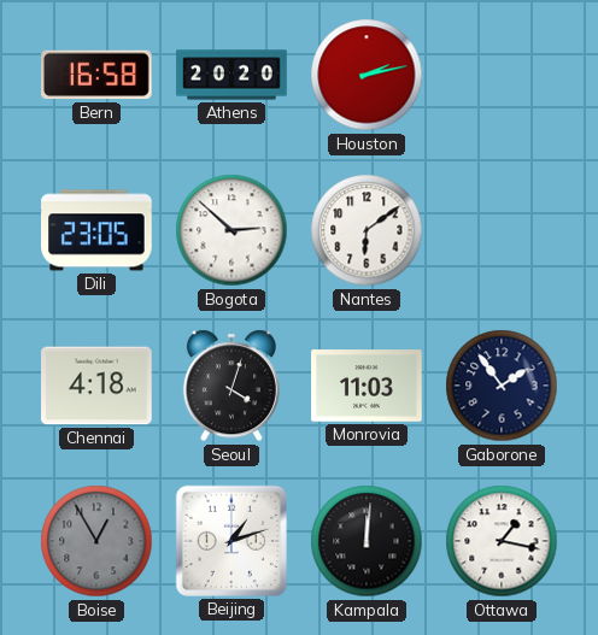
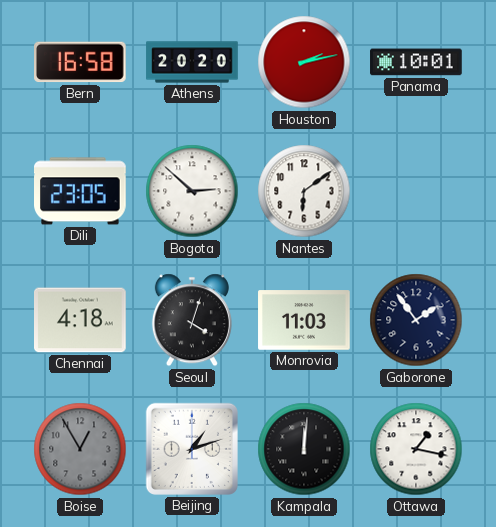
Panama: none -> 10:01
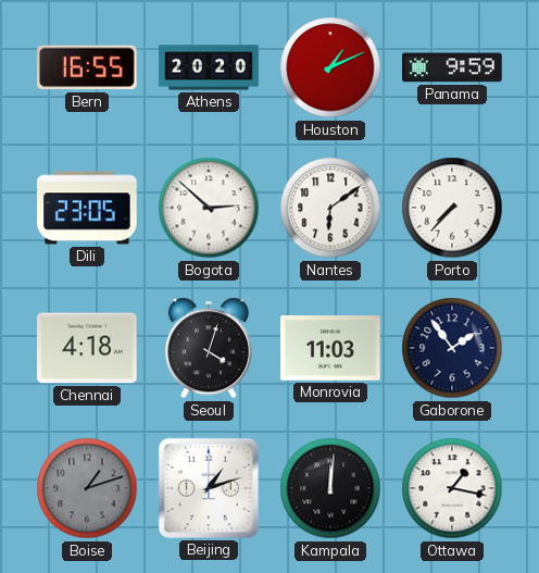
Bern: 16:58 -> 16:55
Houston: 2:13 -> 1:11
Panama: 10:01 -> 9:59
Porto: none -> 7:37
Boise: 12:55 -> 1:12
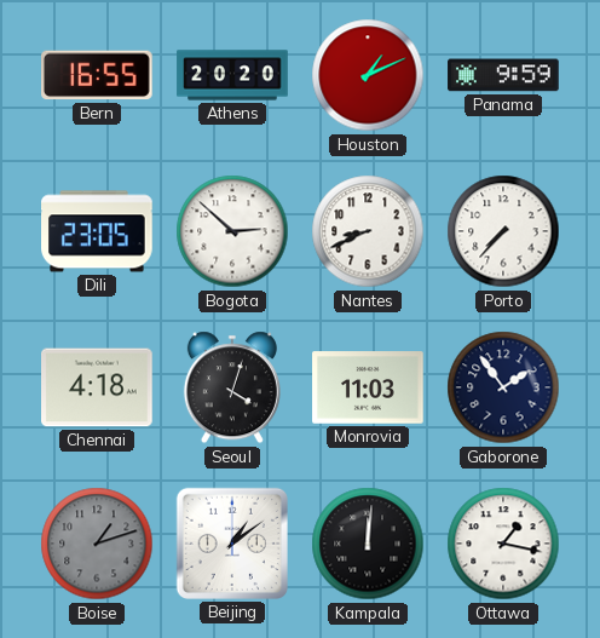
Nantes: 6:09 -> 8:41
Beijing: 1:12 -> 1:09
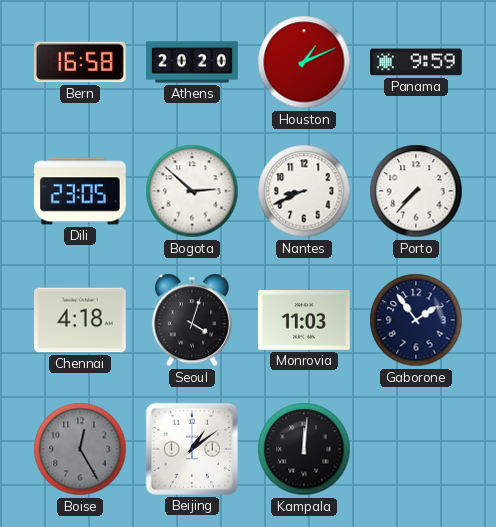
Bern: 16:55 -> 16:58
Boise: 1:12 -> 12:25
Ottawa: 1:17 -> none
